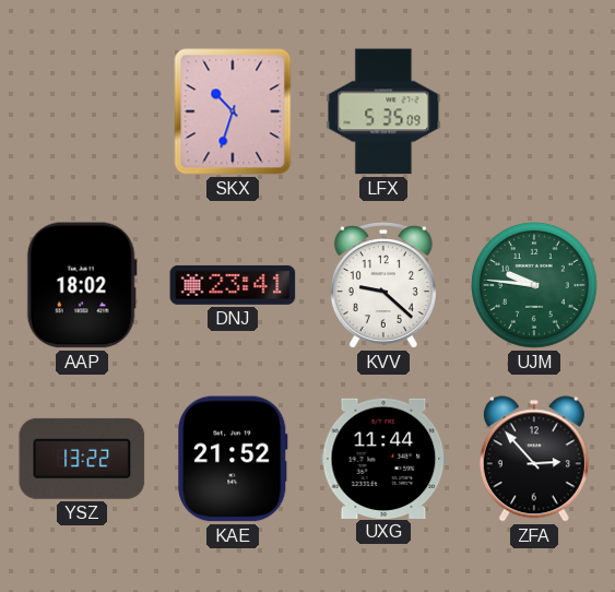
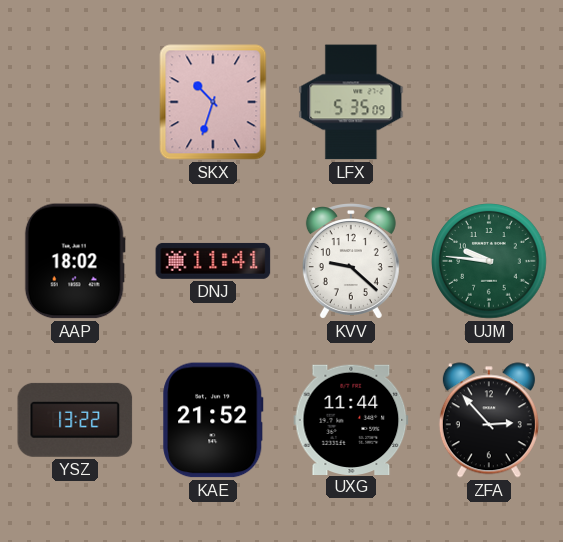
DNJ: 23:41 -> 11:41
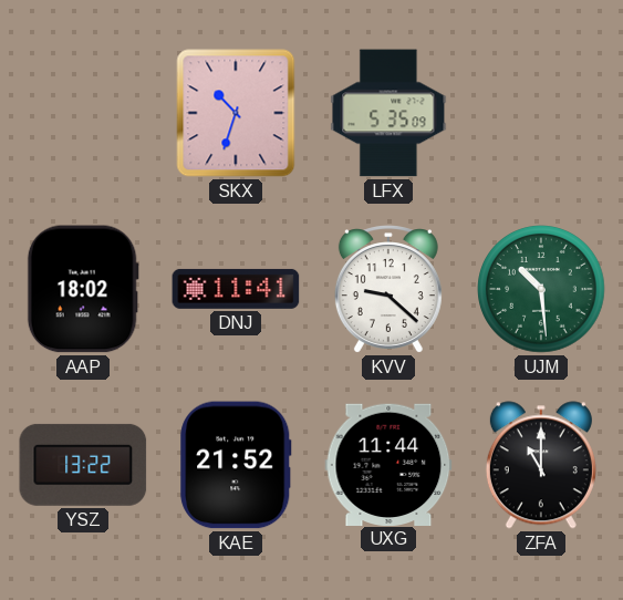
UJM: 9:46 -> 10:29
ZFA: 2:53 -> 11:00
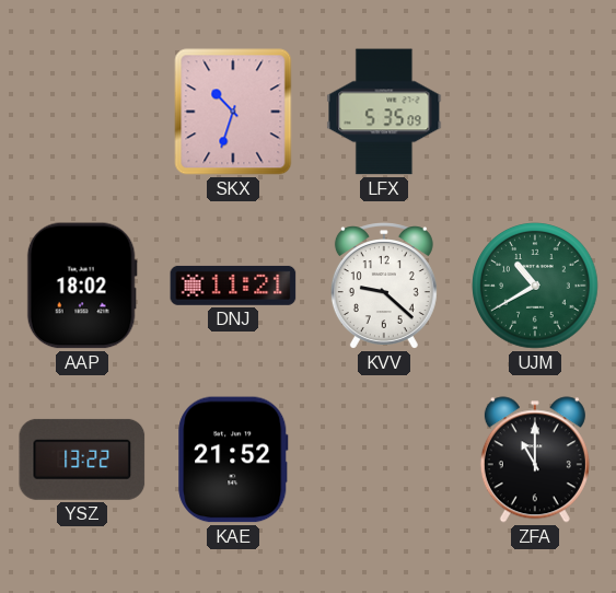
DNJ: 11:41 -> 11:21
UJM: 10:29 -> 10:40
UXG: 11:44 -> none
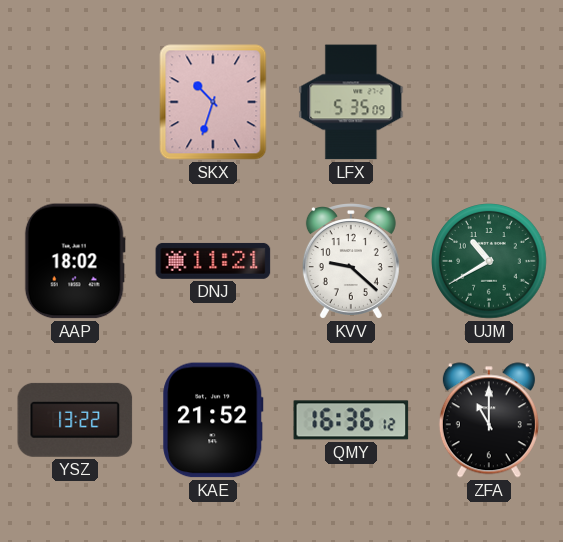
QMY: none -> 16:36
